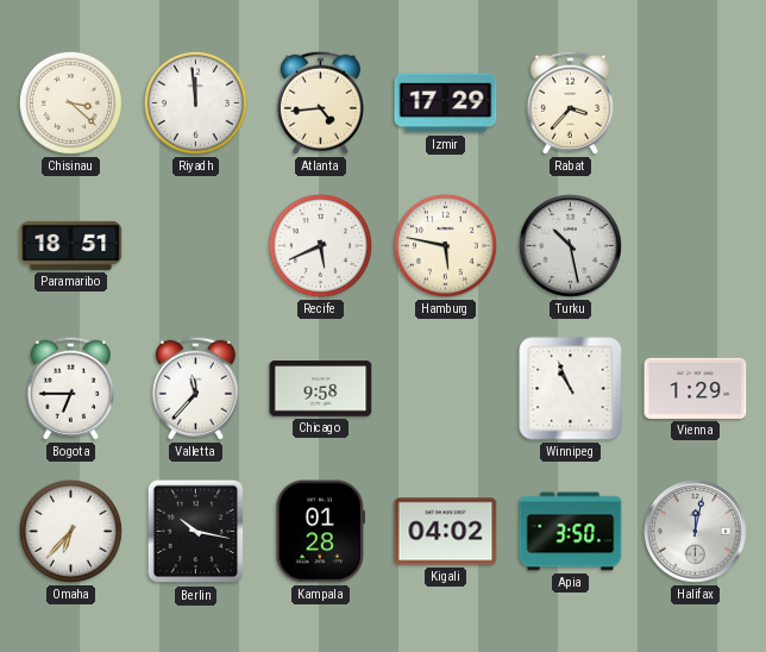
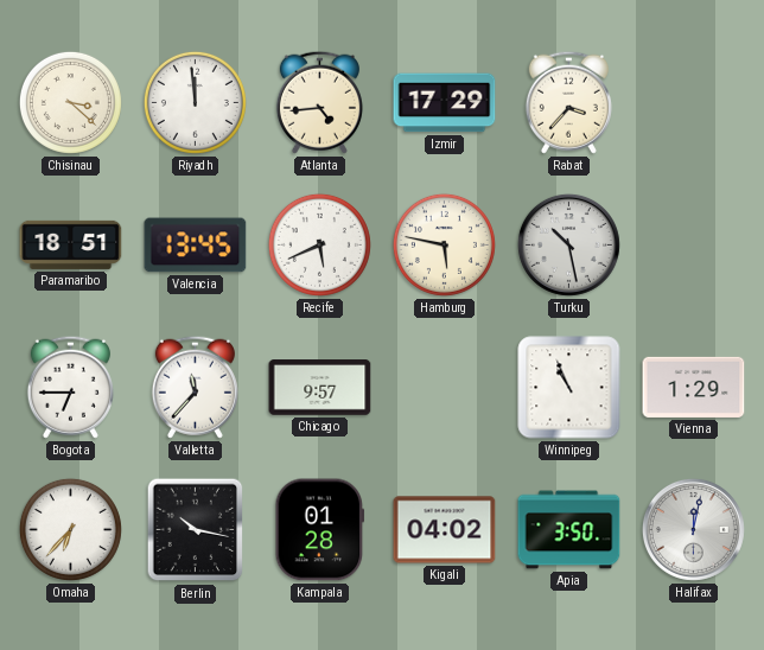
Valencia: none -> 13:45
Chicago: 9:58 -> 9:57
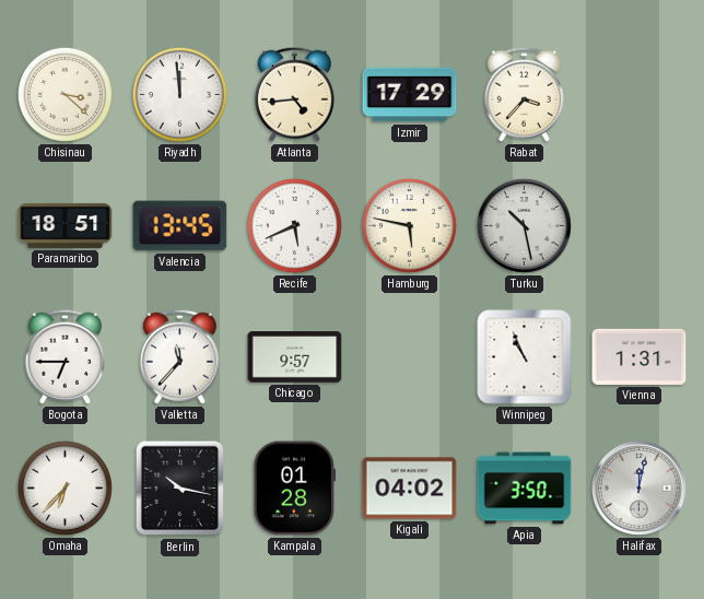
Vienna: 1:29 -> 1:31
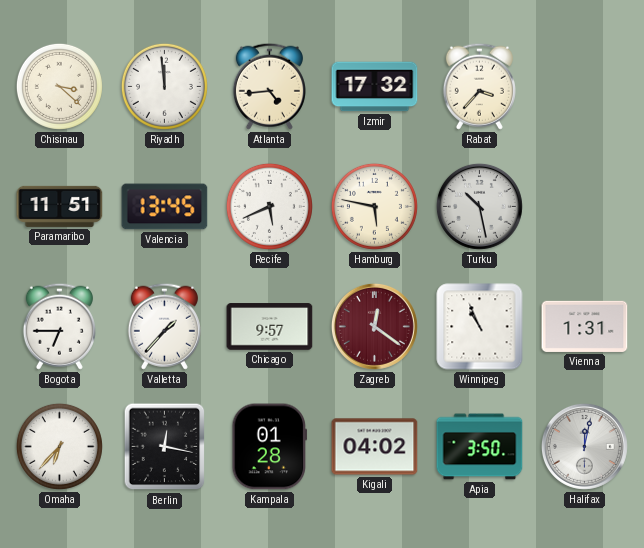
Izmir: 17:29 -> 17:32
Paramaribo: 18:51 -> 11:51
Valletta: 11:37 -> 1:37
Zagreb: none -> 12:21
Berlin: 10:17 -> 12:17
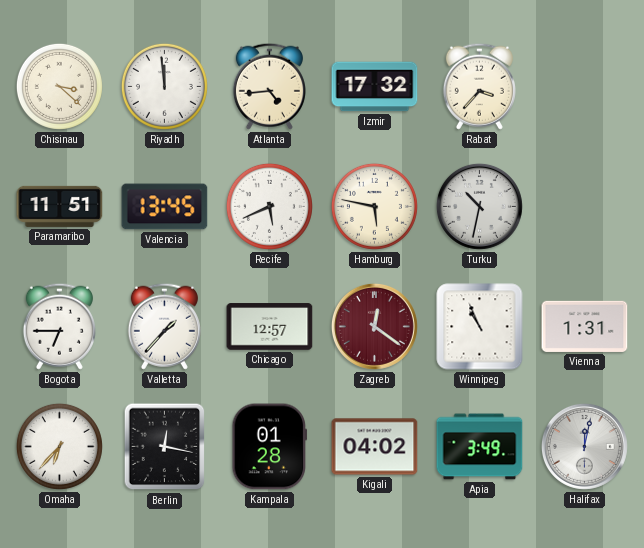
Turku: 10:28 -> 10:32
Chicago: 9:57 -> 12:57
Apia: 3:50 -> 3:49
